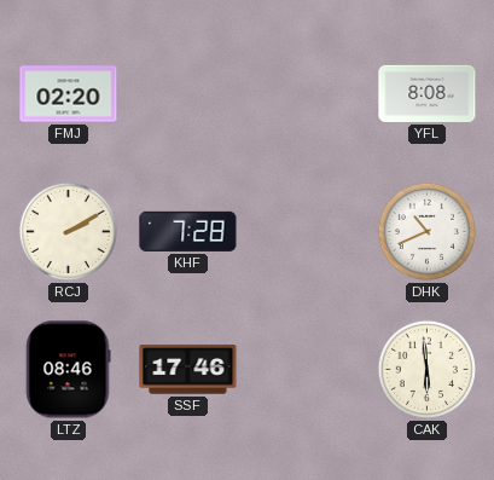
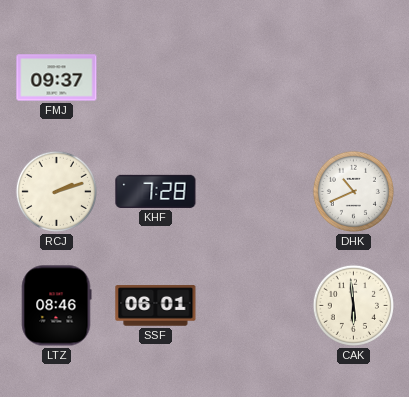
FMJ: 02:20 -> 09:37
YFL: 8:08 -> none
RCJ: 2:10 -> 2:12
SSF: 17:46 -> 06:01
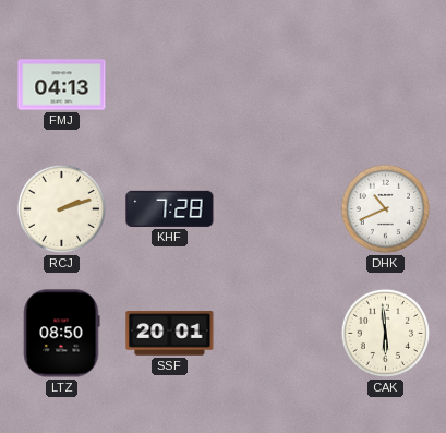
FMJ: 09:37 -> 04:13
LTZ: 08:46 -> 08:50
SSF: 06:01 -> 20:01
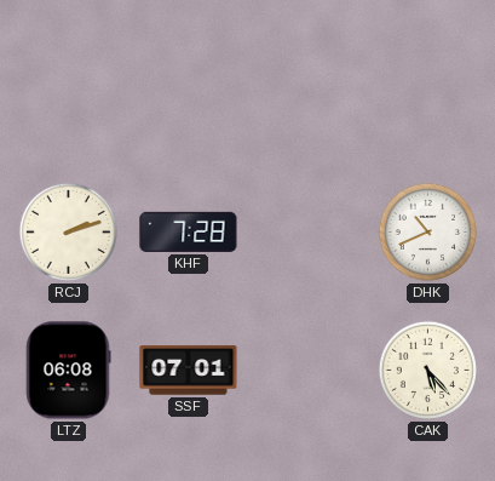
FMJ: 04:13 -> none
LTZ: 08:50 -> 06:08
SSF: 20:01 -> 07:01
CAK: 5:59 -> 5:23
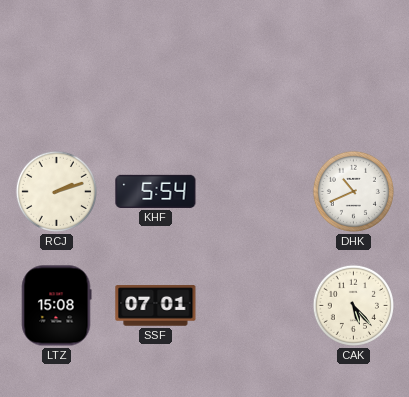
KHF: 7:28 -> 5:54
LTZ: 06:08 -> 15:08
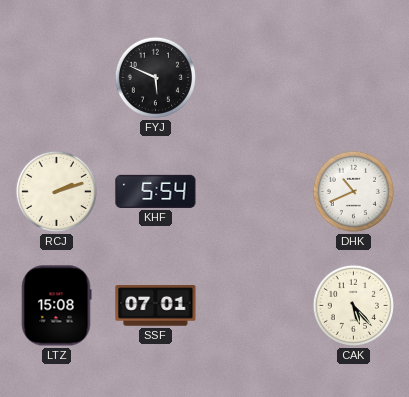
FYJ: none -> 5:49
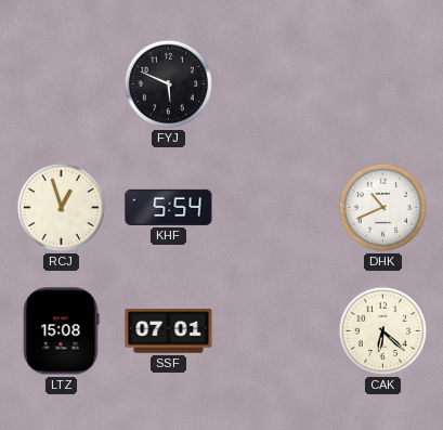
RCJ: 2:12 -> 12:57
CAK: 5:23 -> 6:22
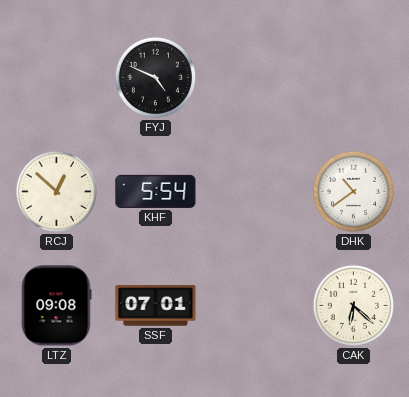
FYJ: 5:49 -> 4:49
RCJ: 12:57 -> 12:52
DHK: 10:41 -> 10:39
LTZ: 15:08 -> 09:08
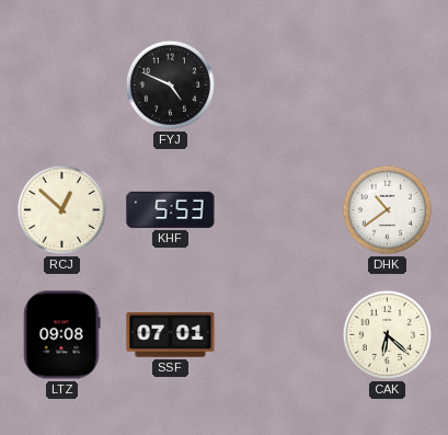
KHF: 5:54 -> 5:53
